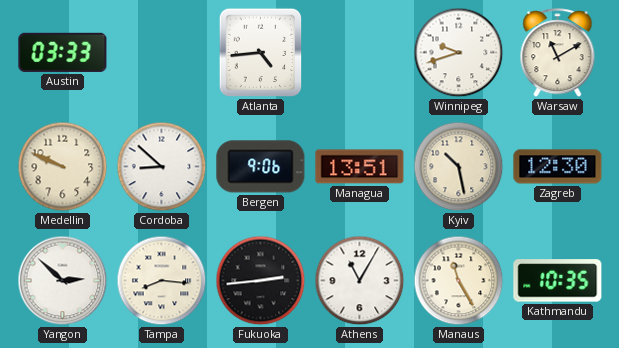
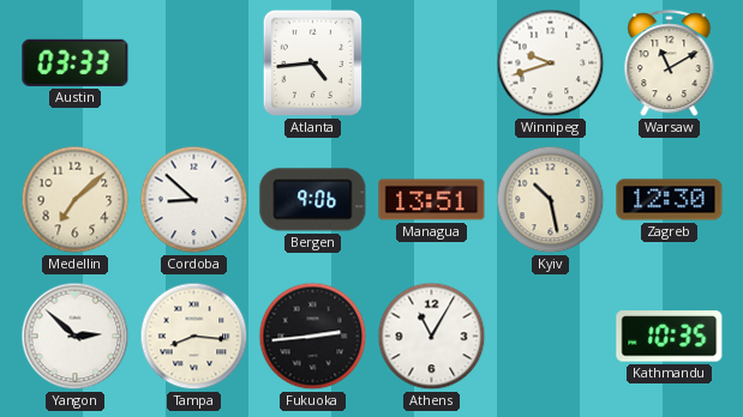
Medellin: 9:49 -> 7:08
Manaus: 11:25 -> none
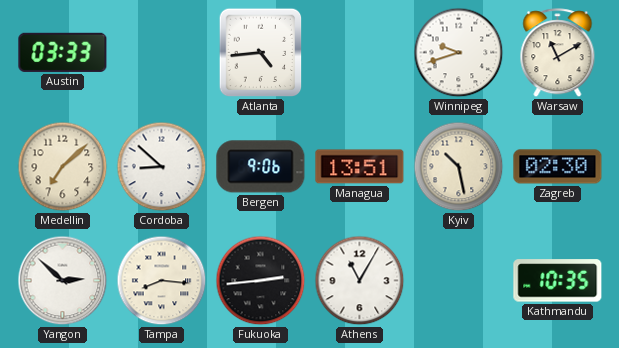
Zagreb: 12:30 -> 02:30
